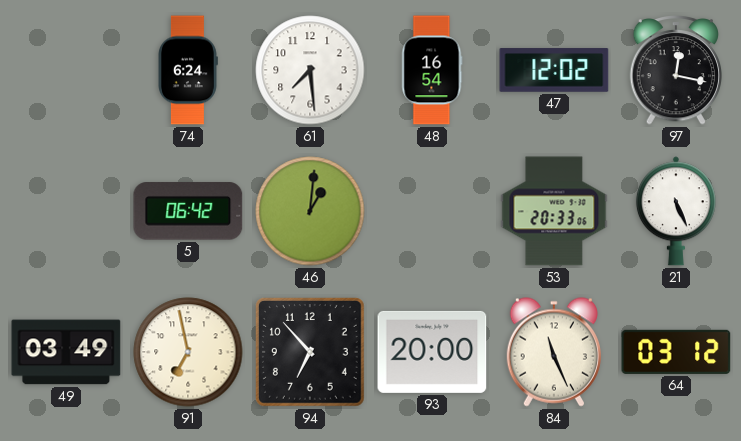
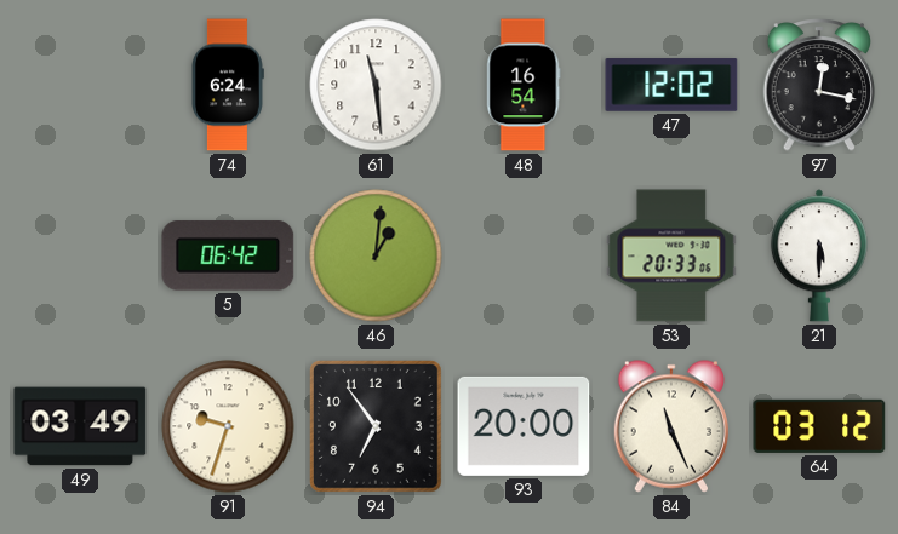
61: 7:29 -> 11:29
21: 5:26 -> 5:30
91: 6:58 -> 9:33
94: 6:53 -> 6:54
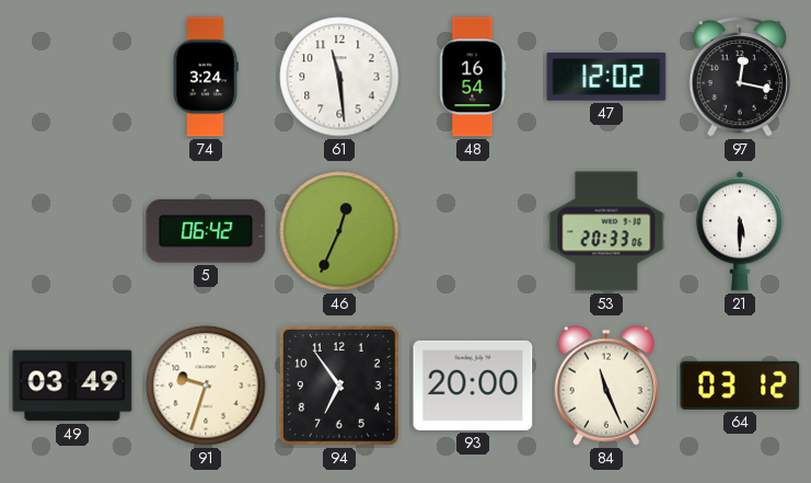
74: 6:24 -> 3:24
46: 1:01 -> 12:34
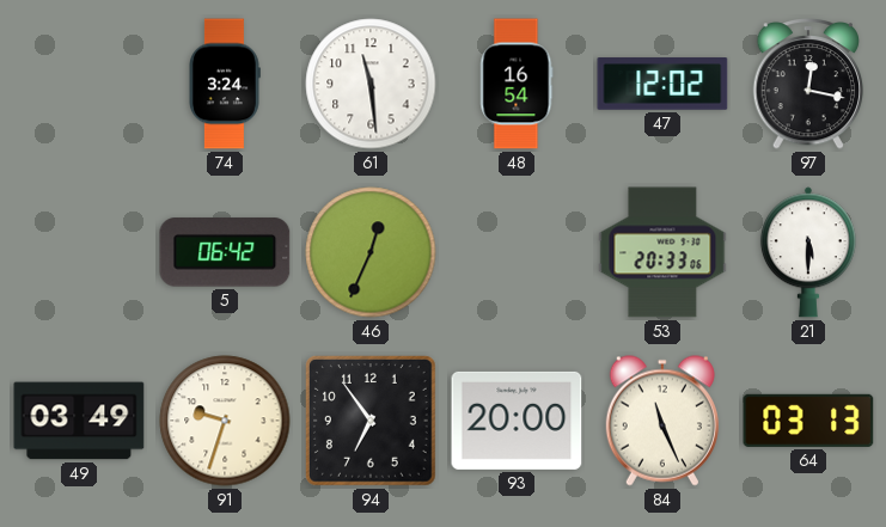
64: 03:12 -> 03:13
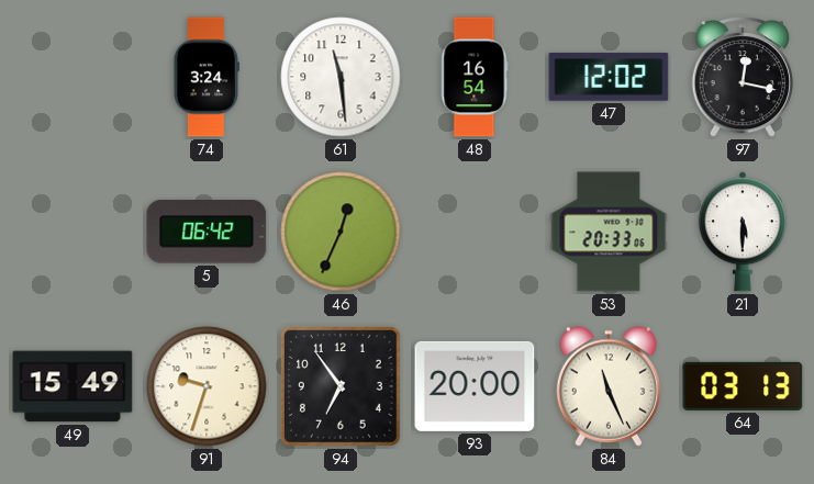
49: 03:49 -> 15:49
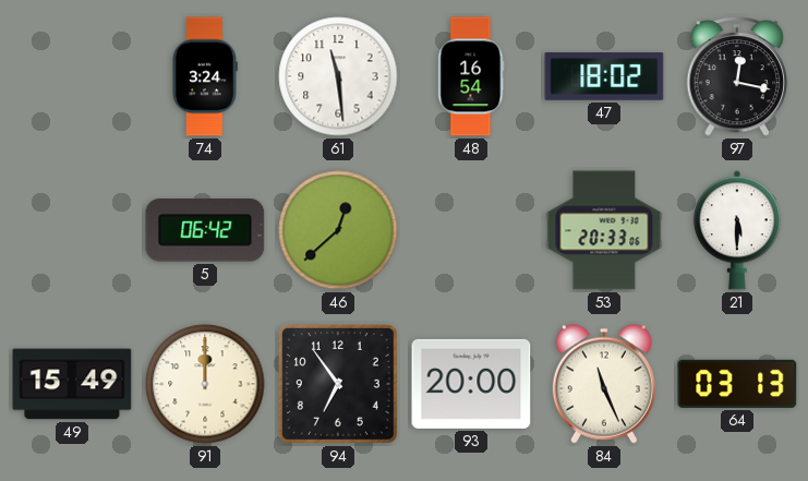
47: 12:02 -> 18:02
46: 12:34 -> 12:38
91: 9:33 -> 12:00
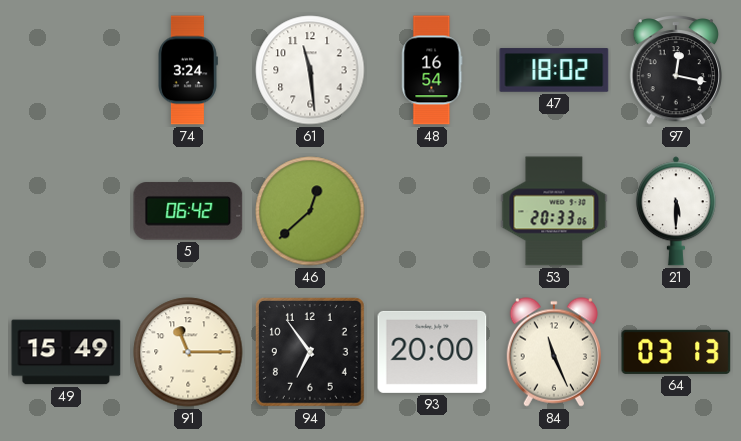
91: 12:00 -> 11:15
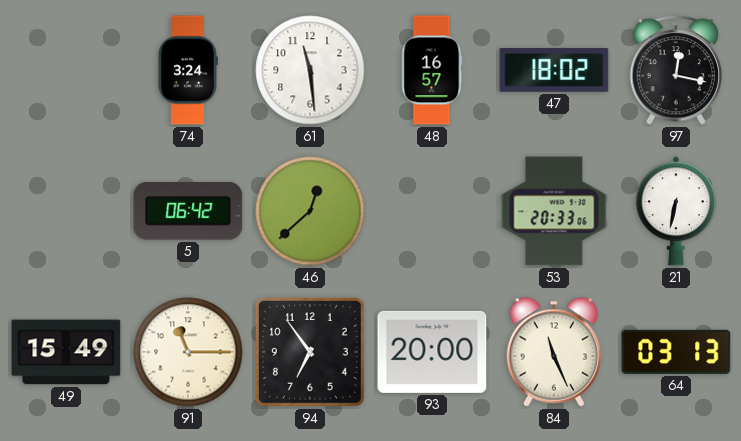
48: 16:54 -> 16:57
21: 5:30 -> 6:32
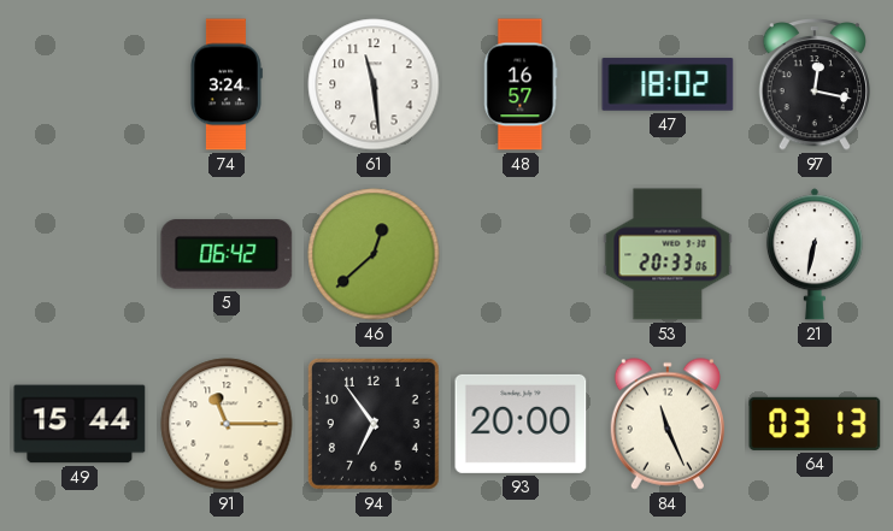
49: 15:49 -> 15:44
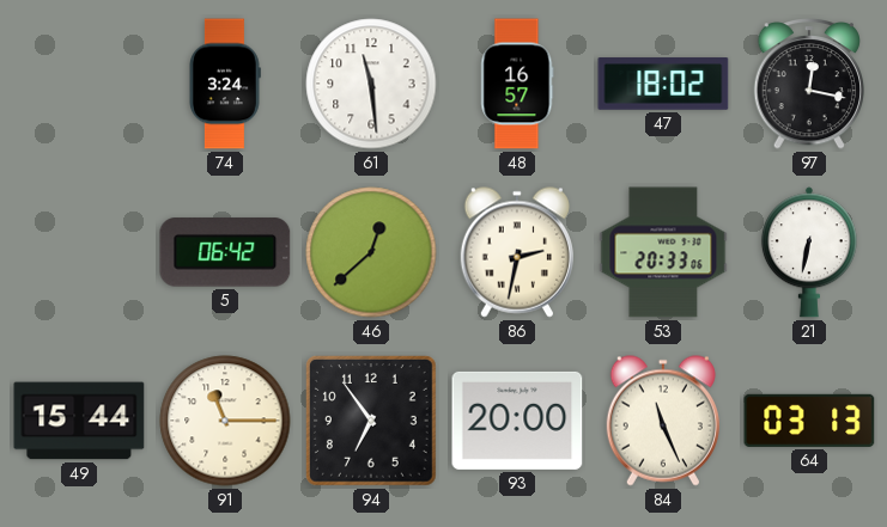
86: none -> 2:32
